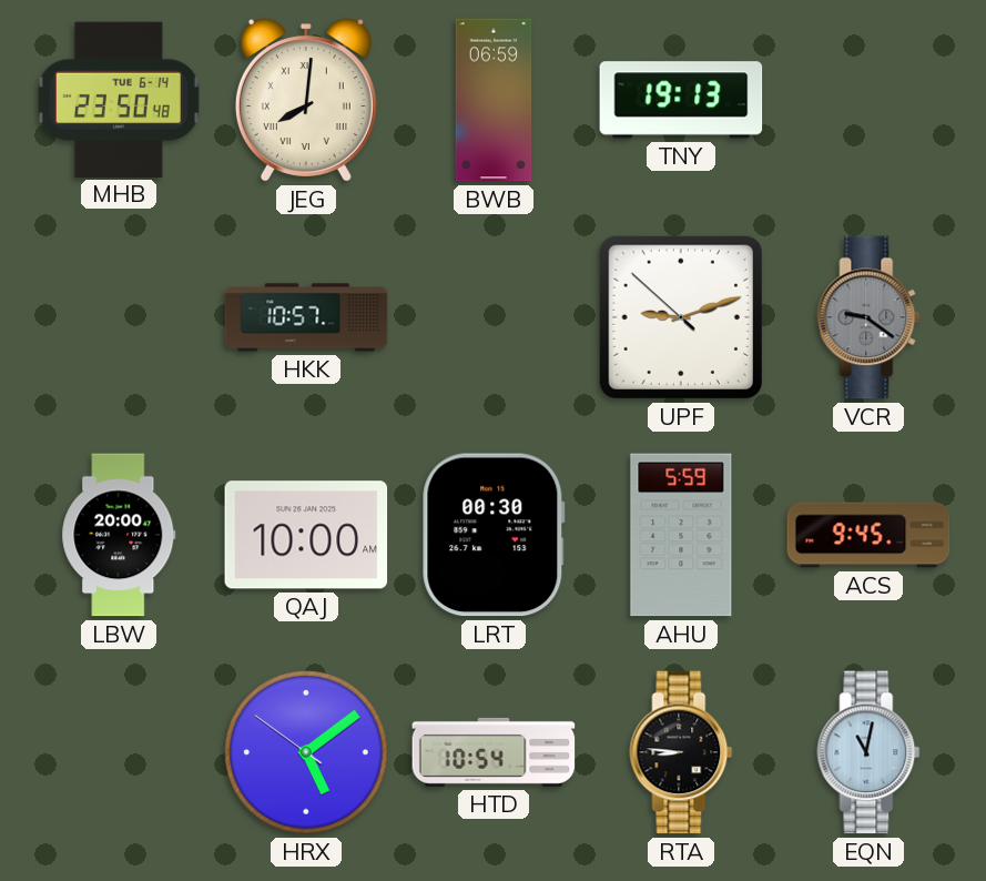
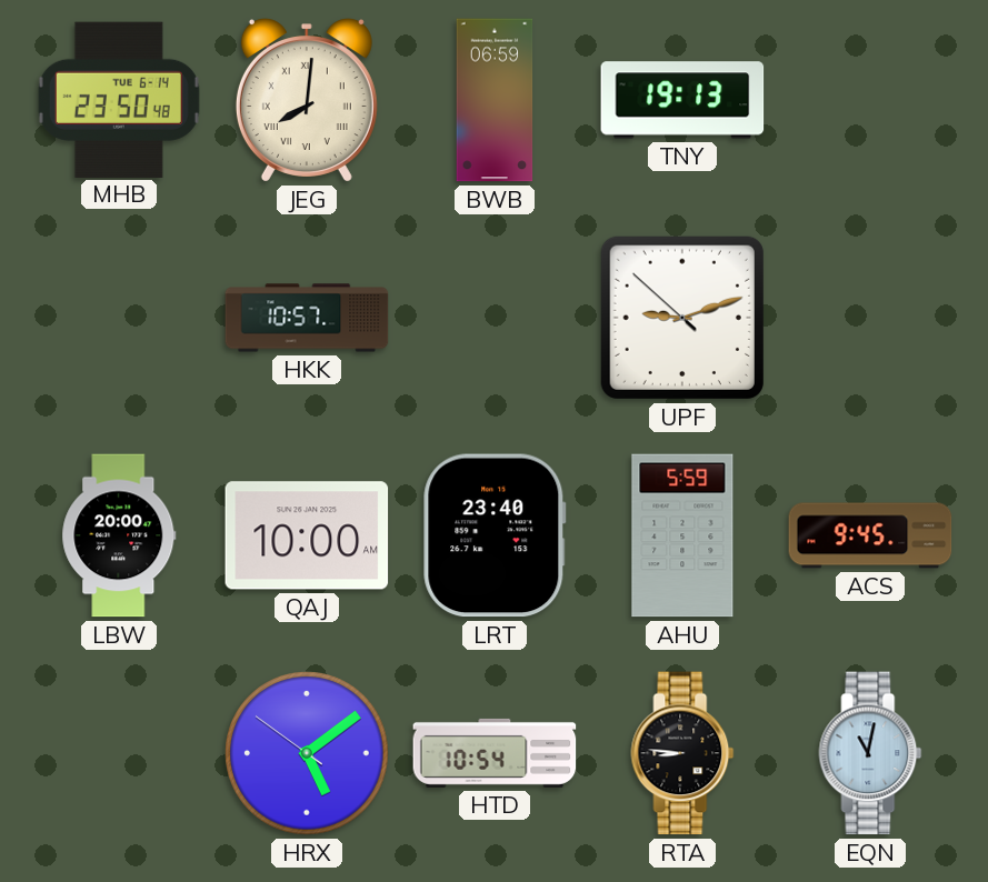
VCR: 9:21 -> none
LRT: 00:30 -> 23:40
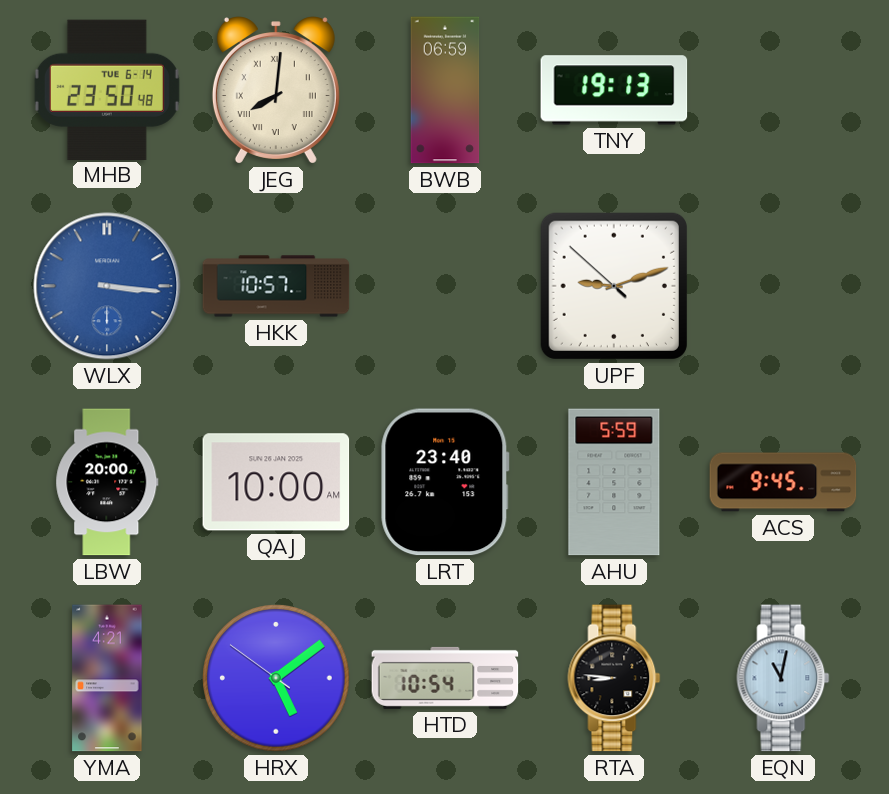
WLX: none -> 3:16
YMA: none -> 4:21
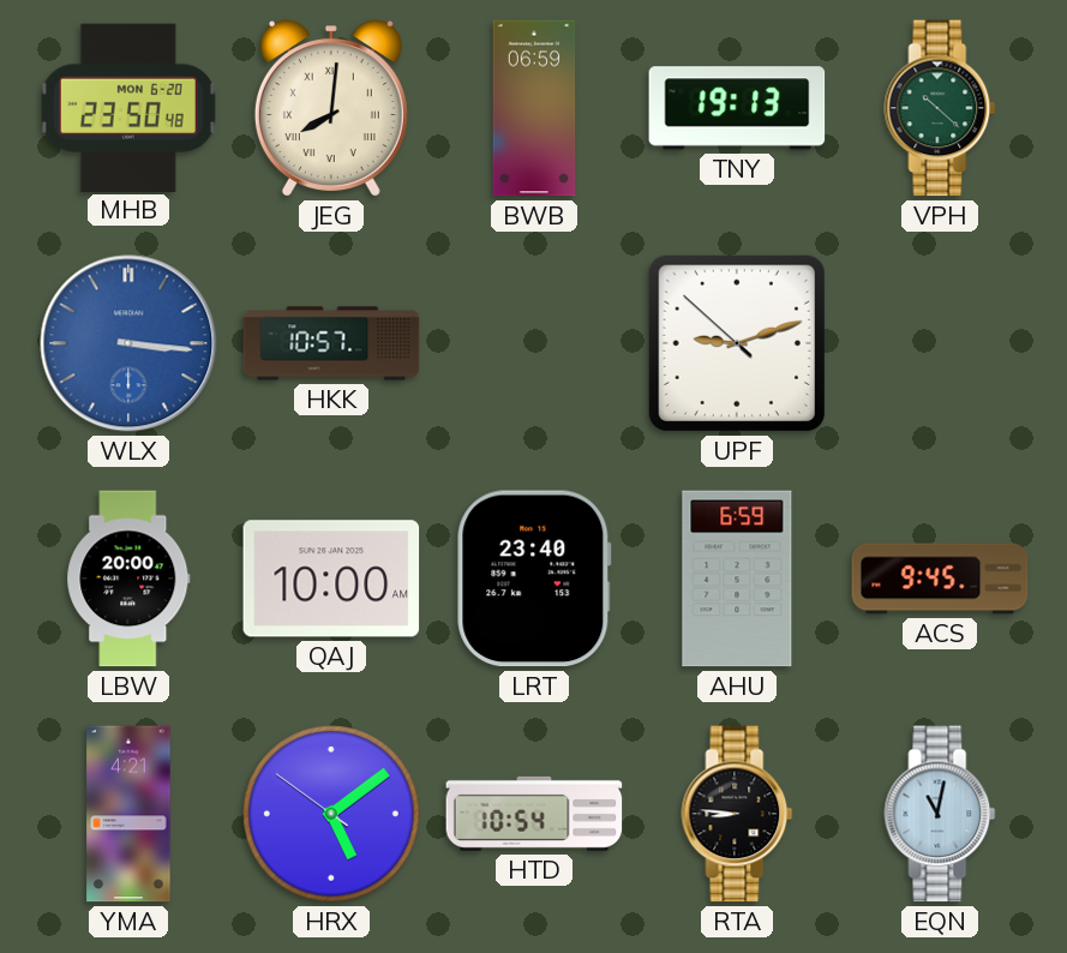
MHB date: TUE 6-14 -> MON 6-20
VPH: none -> 10:22
AHU: 5:59 -> 6:59
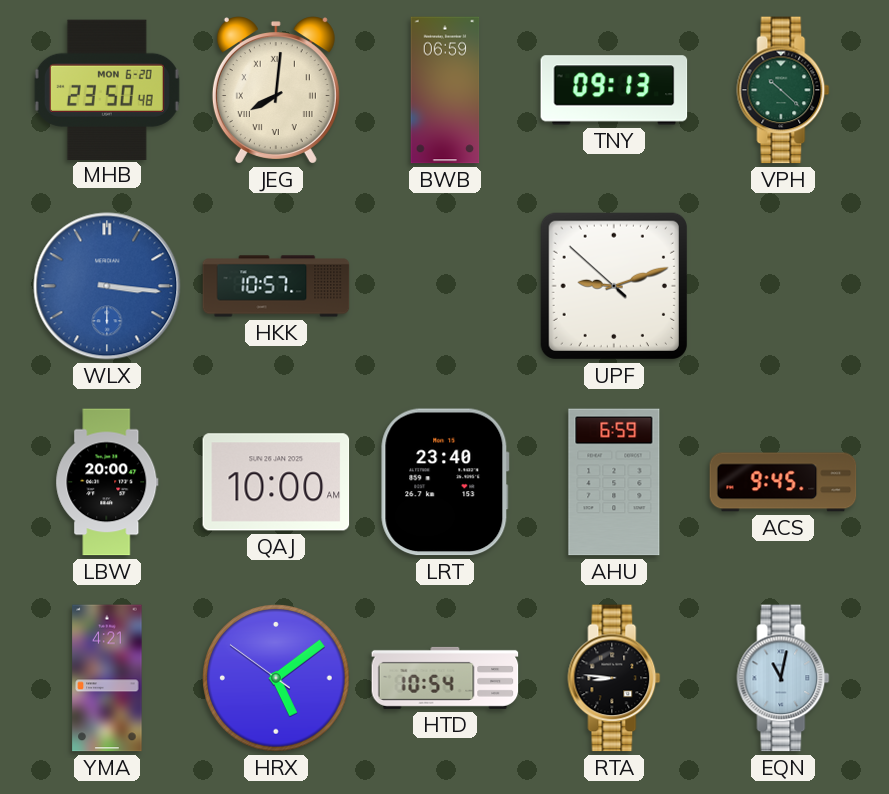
TNY: 19:13 -> 09:13
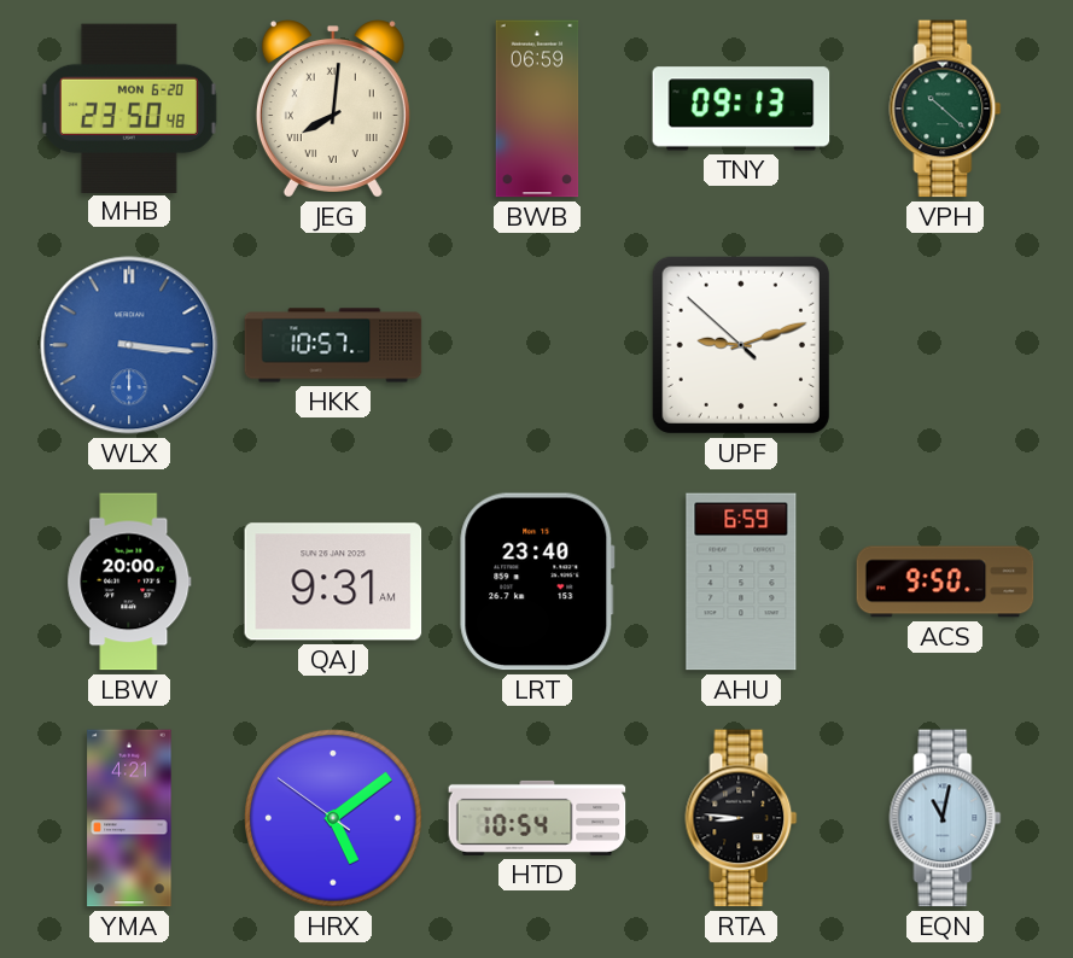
QAJ: 10:00 -> 9:31
ACS: 9:45 -> 9:50
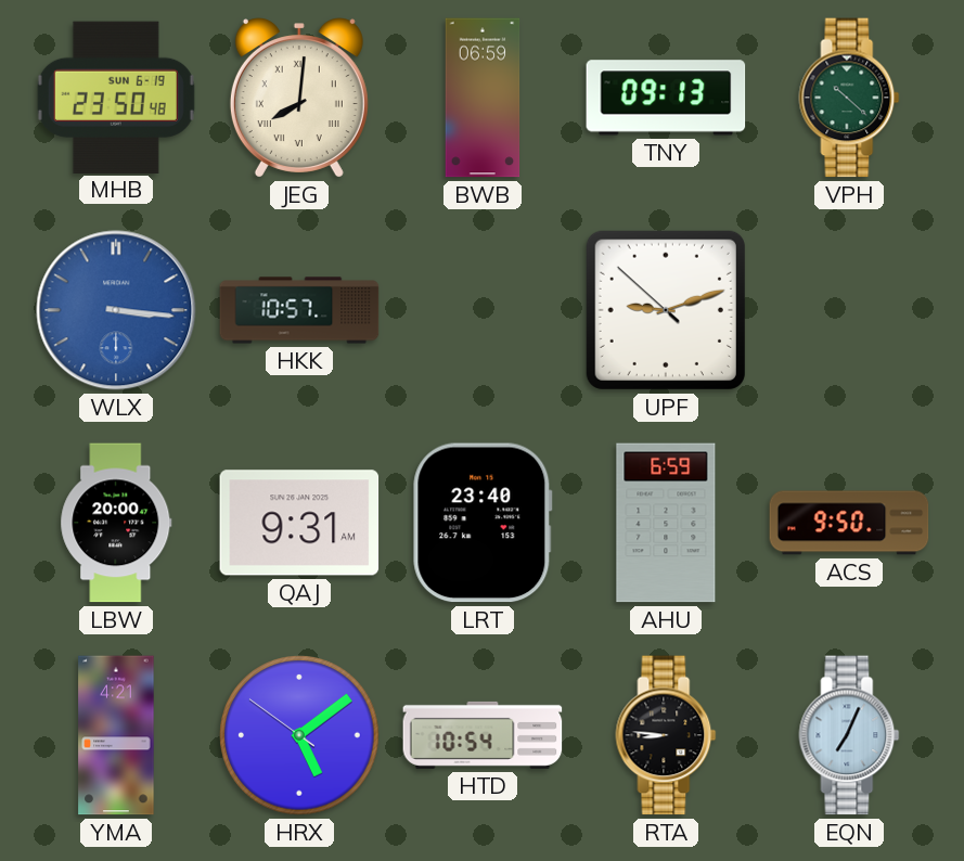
MHB date: MON 6-20 -> SUN 6-19
EQN: 11:02 -> 7:04
